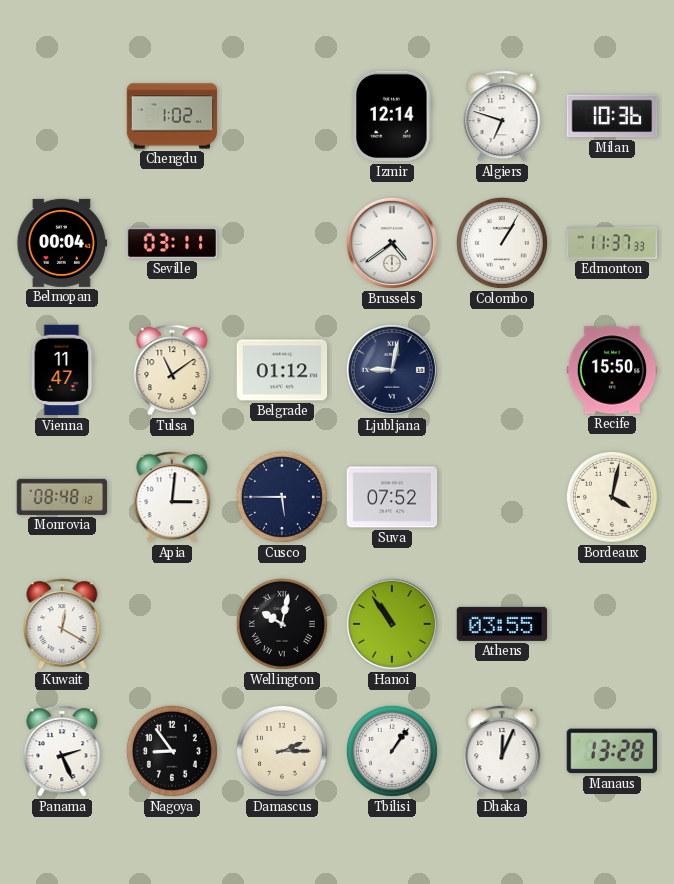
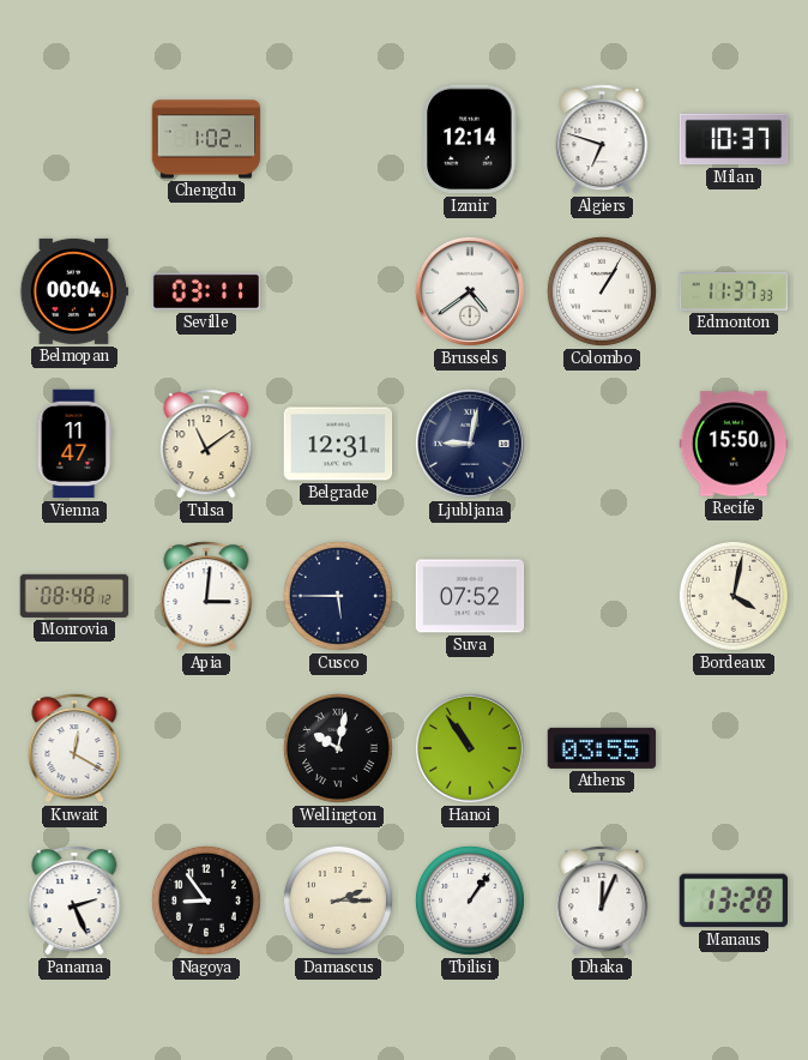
Milan: 10:36 -> 10:37
Belgrade: 01:12 -> 12:31
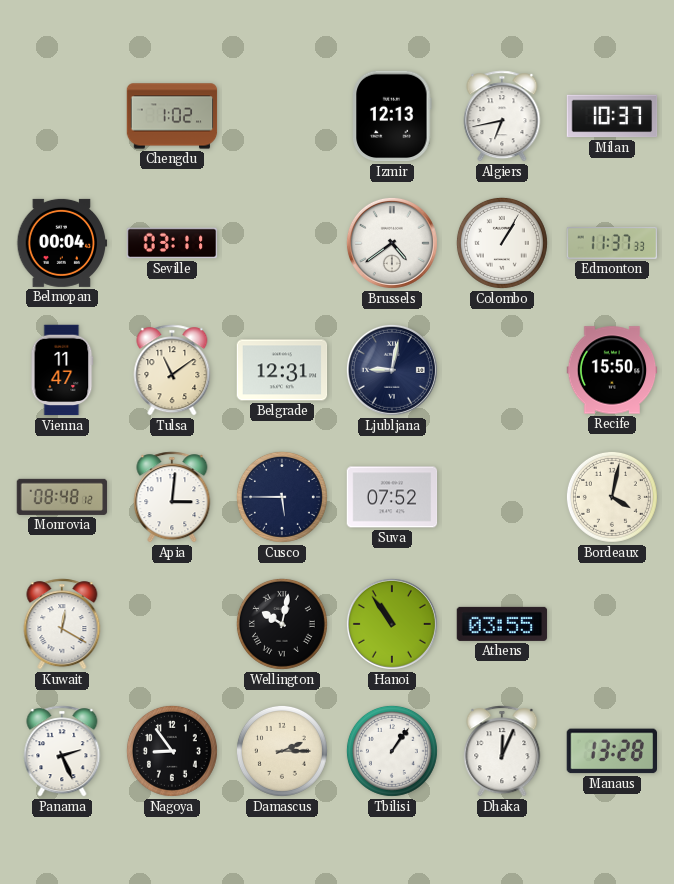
Izmir: 12:14 -> 12:13
Algiers: 6:48 -> 6:43
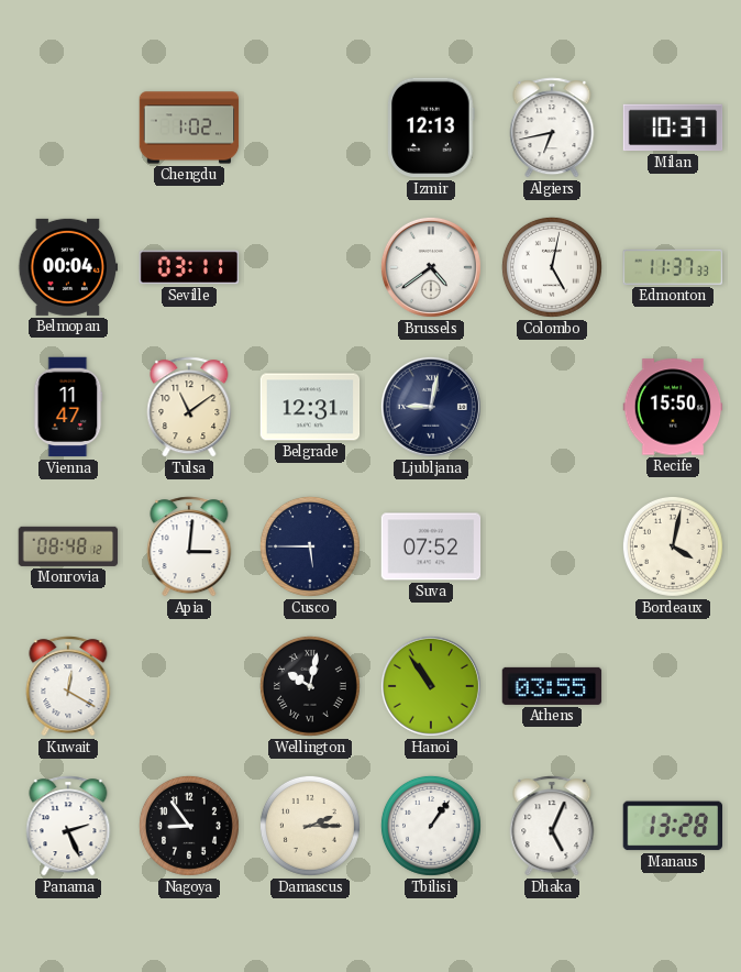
Colombo: 1:05 -> 5:02
Dhaka: 12:04 -> 5:04
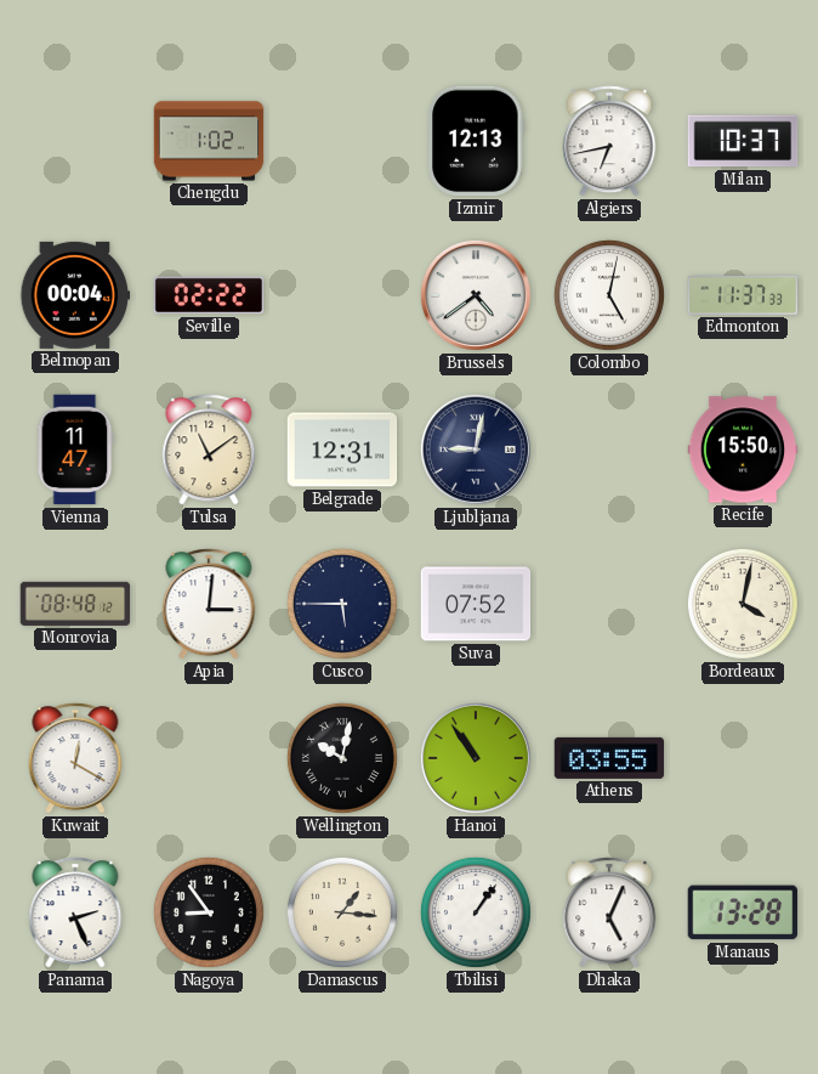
Seville: 03:11 -> 02:22
Damascus: 2:15 -> 1:16
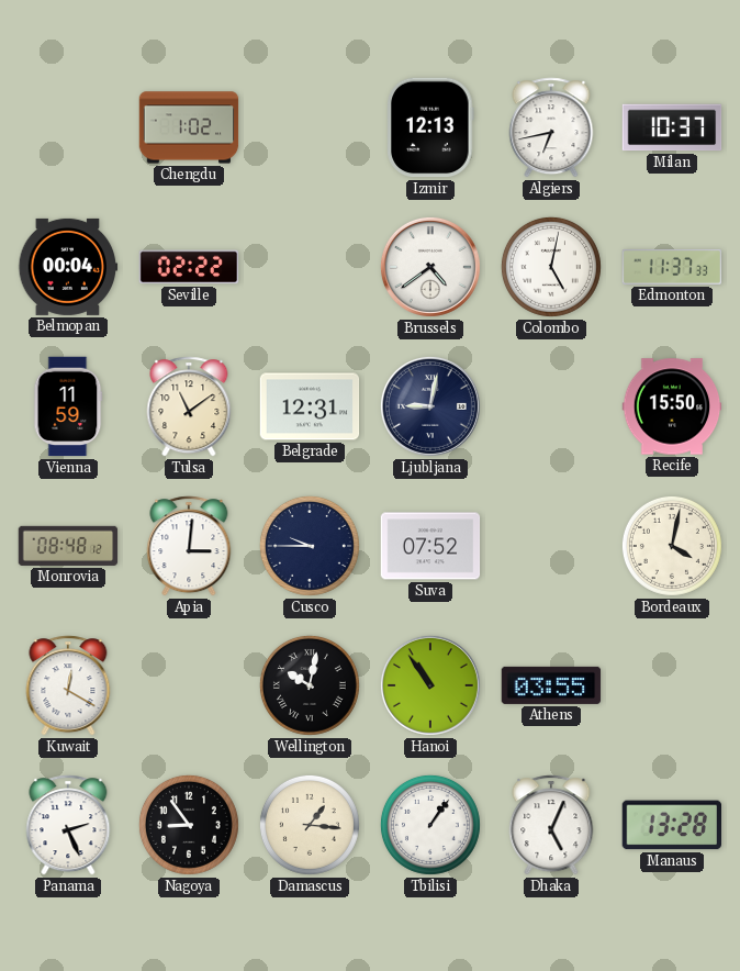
Vienna: 11:47 -> 11:59
Cusco: 5:45 -> 9:45
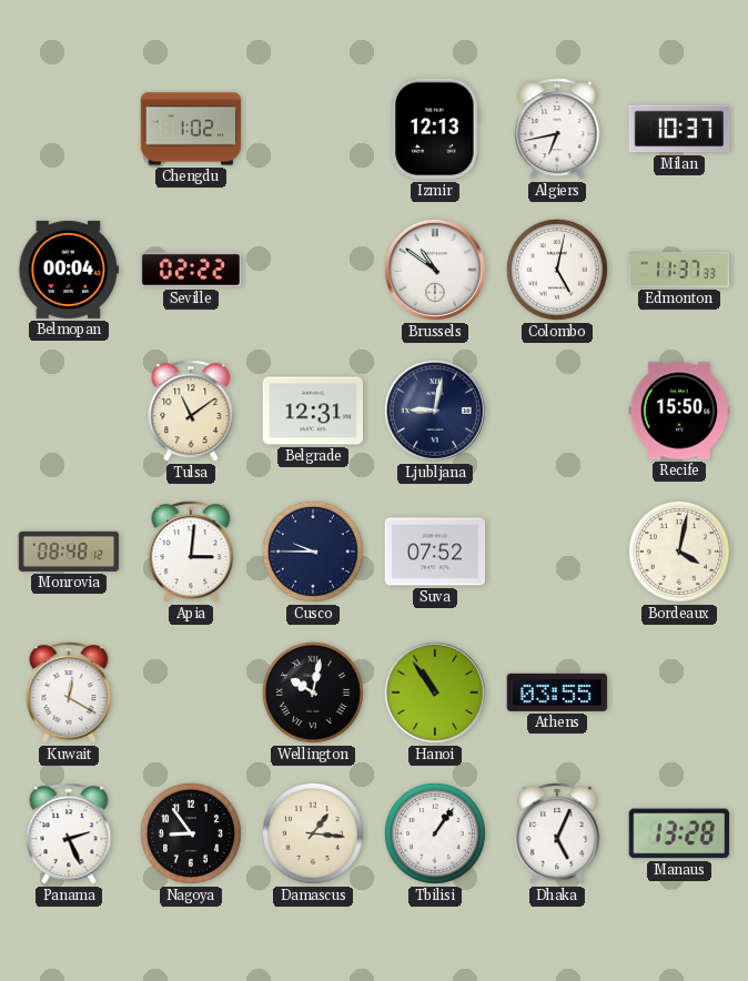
Brussels: 4:39 -> 10:51
Vienna: 11:59 -> none
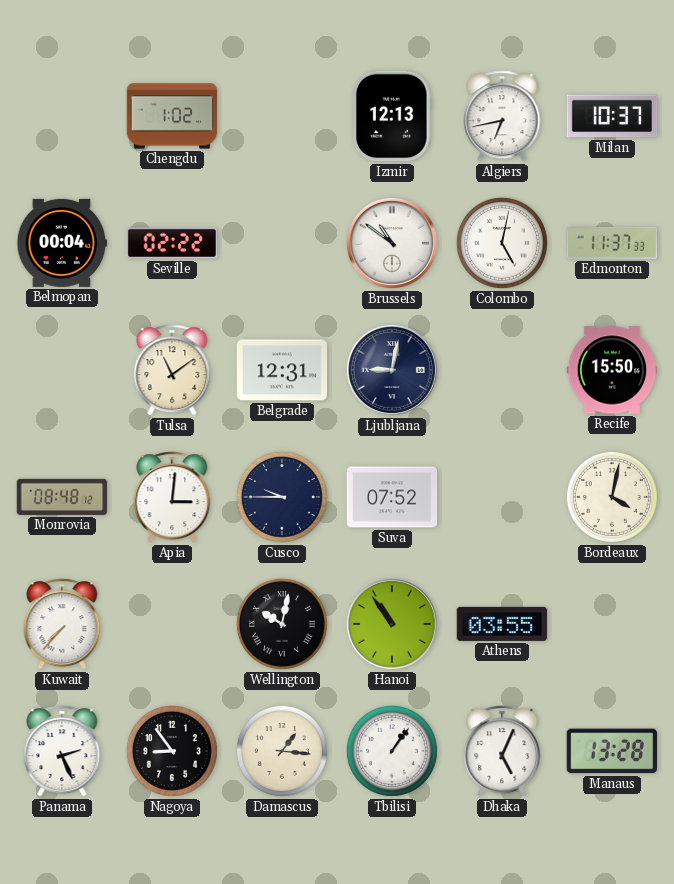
Kuwait: 12:20 -> 7:37
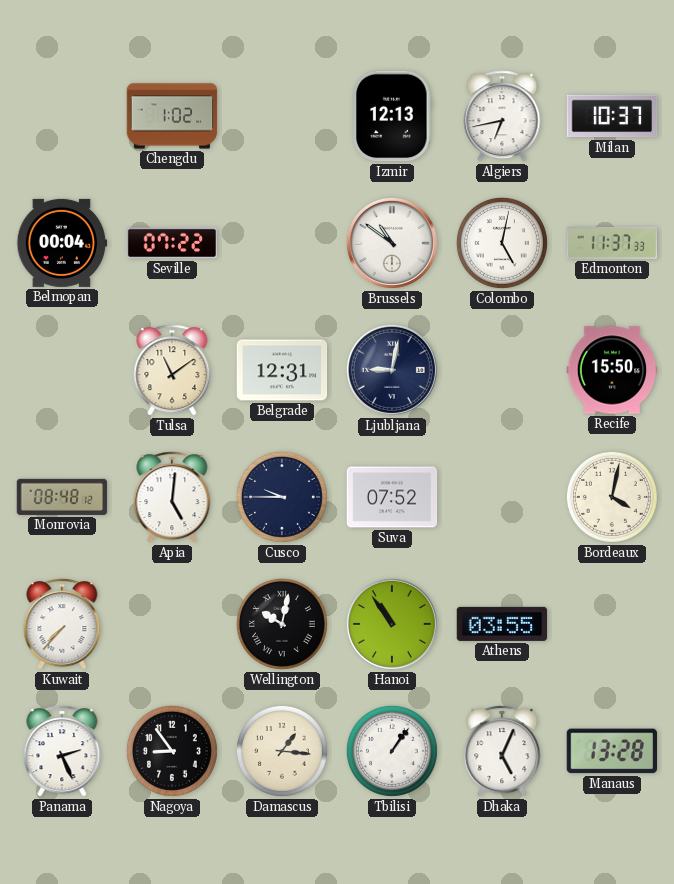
Seville: 02:22 -> 07:22
Apia: 3:01 -> 5:01
